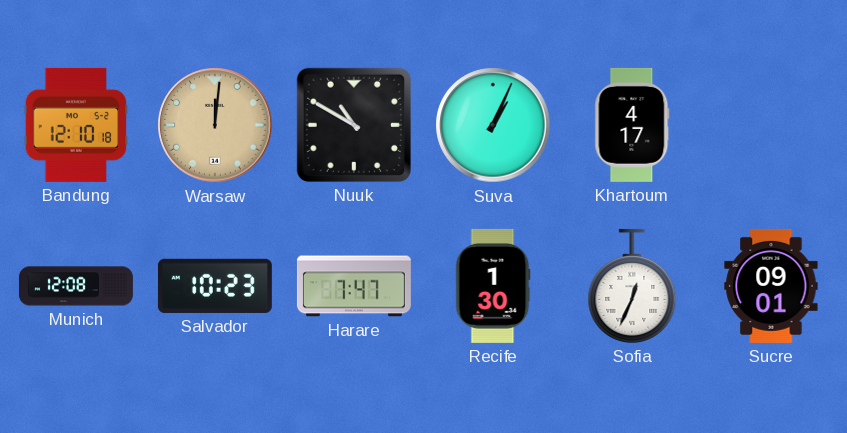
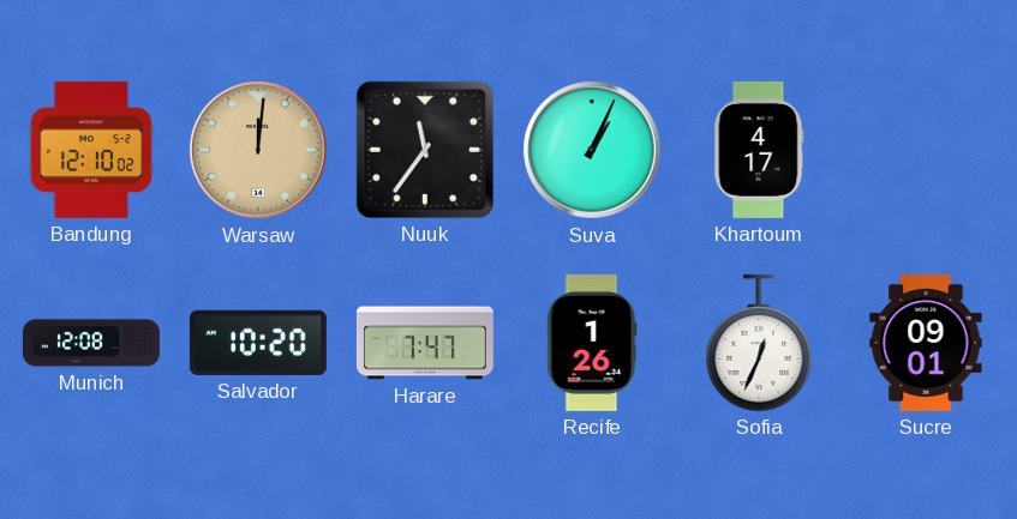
Bandung: 12:10:18 -> 12:10:02
Nuuk: 10:50 -> 11:36
Salvador: 10:23 -> 10:20
Recife: 1:30 -> 1:26
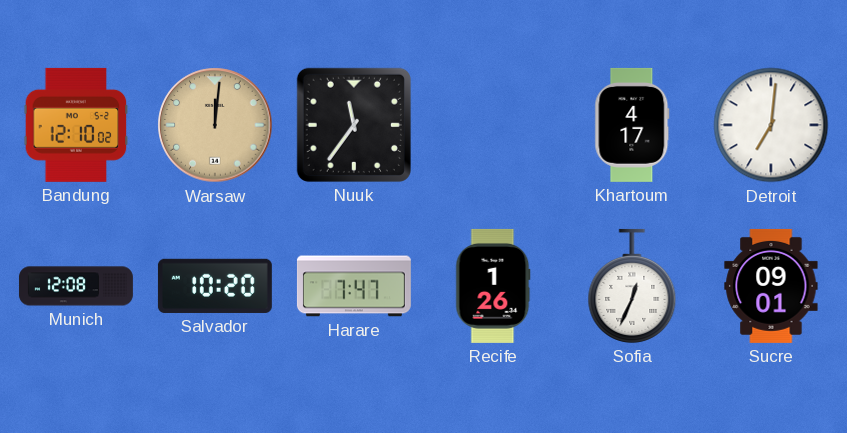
Suva: 1:04 -> none
Detroit: none -> 7:01
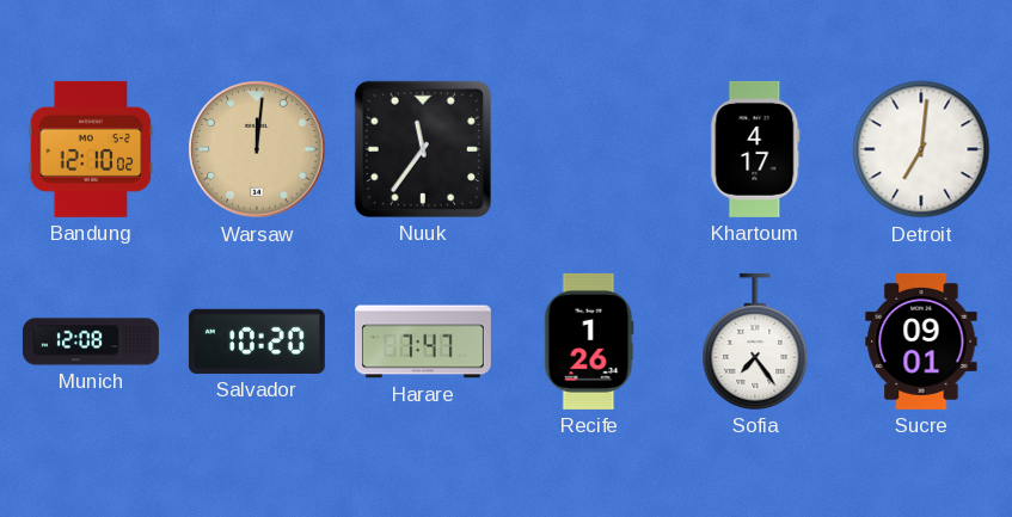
Sofia: 12:34 -> 7:24
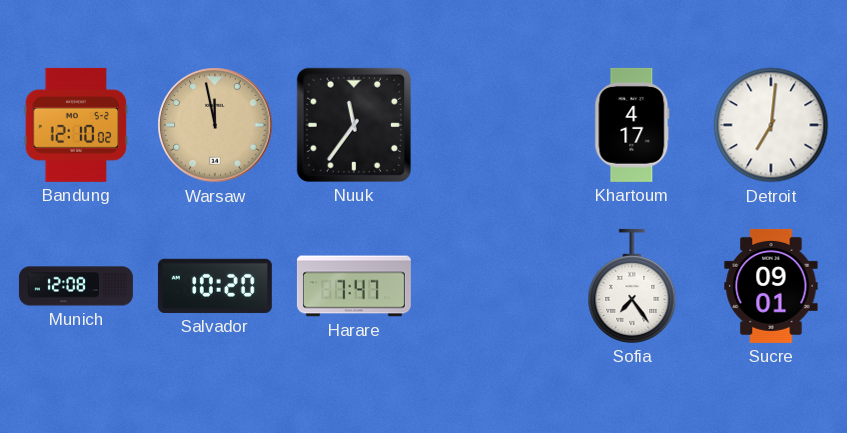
Warsaw: 12:01 -> 11:58
Recife: 1:26 -> none
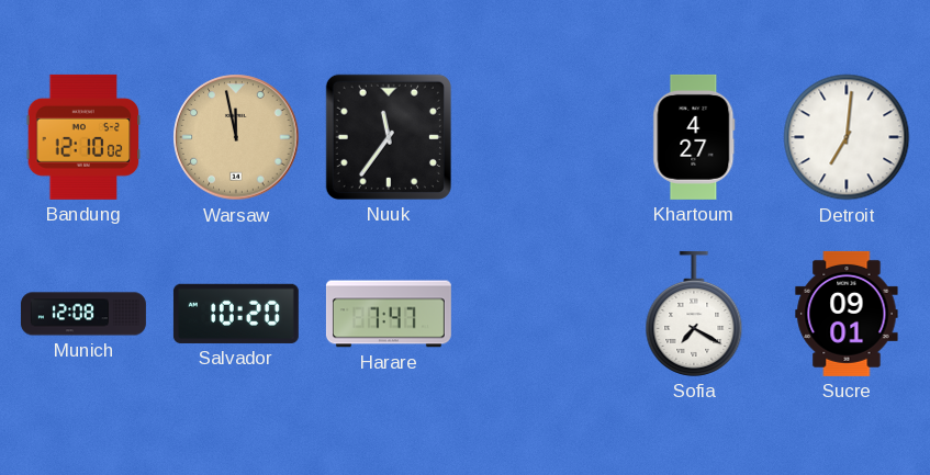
Khartoum: 4:17 -> 4:27
Sofia: 7:24 -> 7:20
